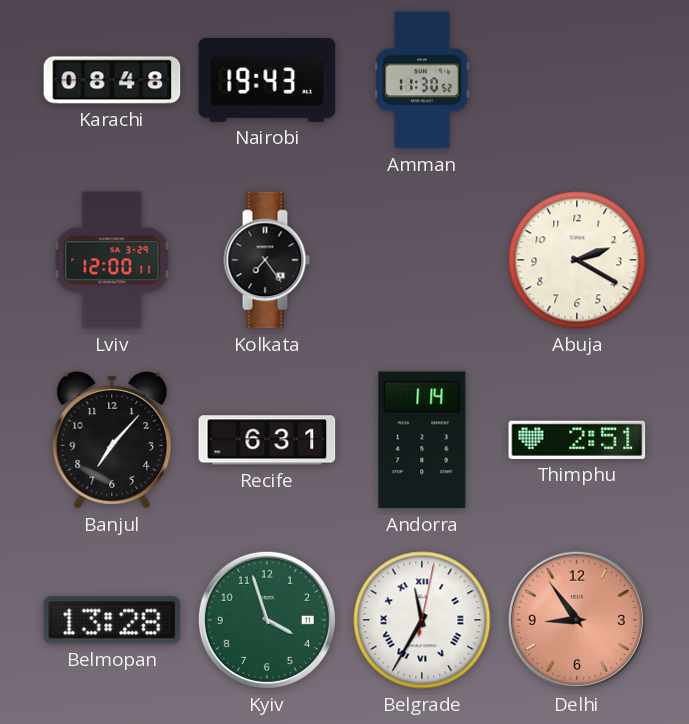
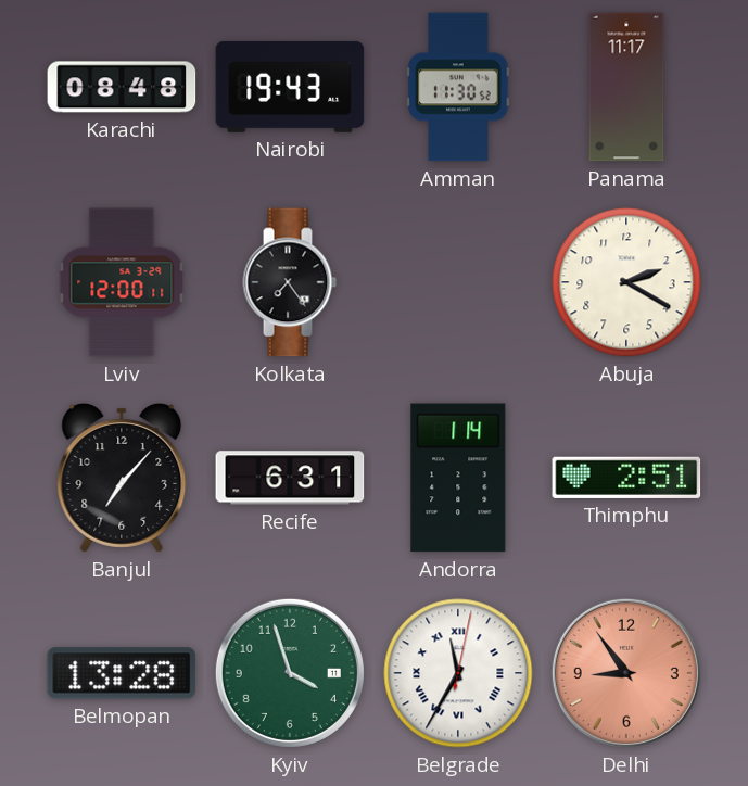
Panama: none -> 11:17
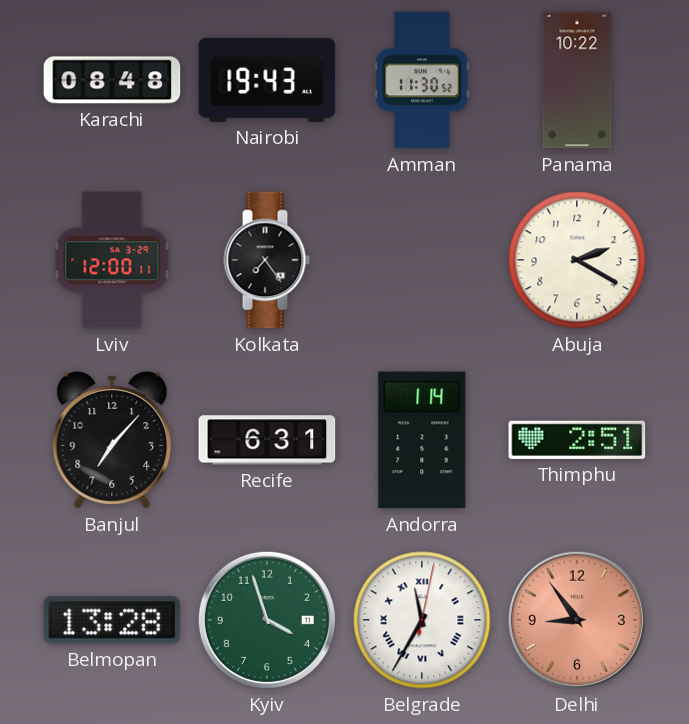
Panama: 11:17 -> 10:22
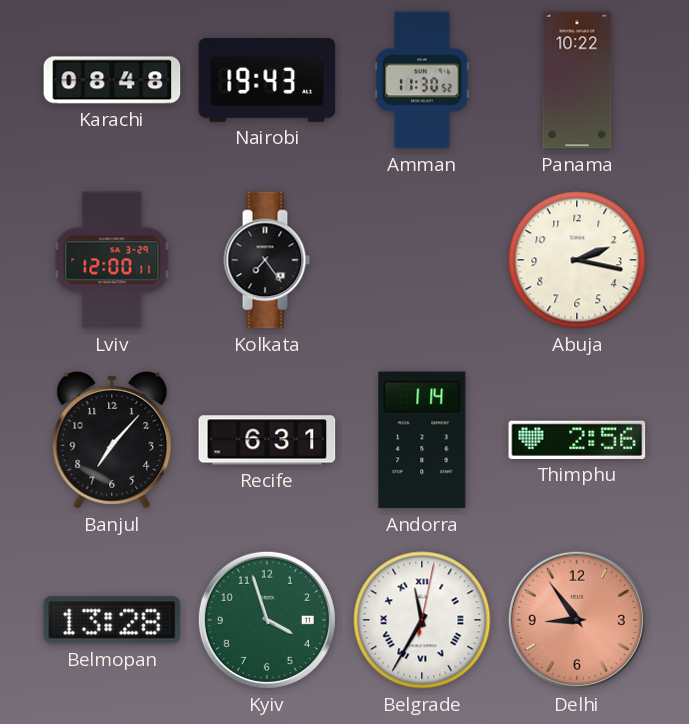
Abuja: 2:20 -> 2:17
Thimphu: 2:51 -> 2:56
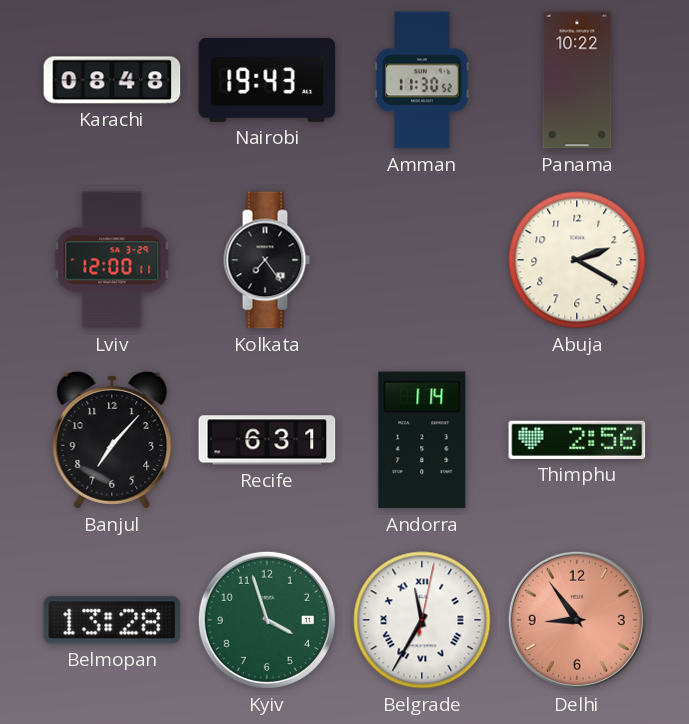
Abuja: 2:17 -> 2:20
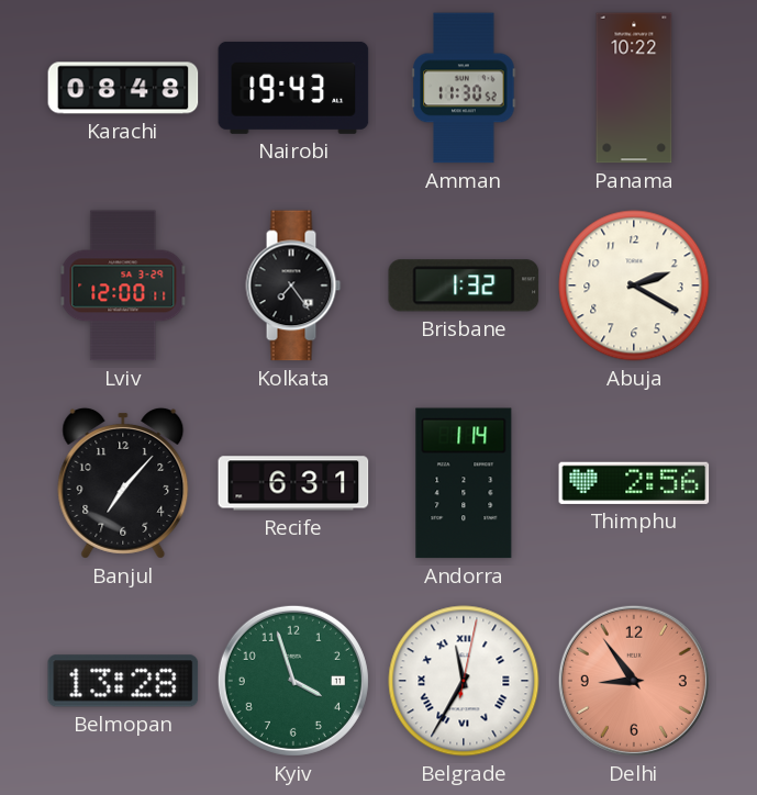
Brisbane: none -> 1:32
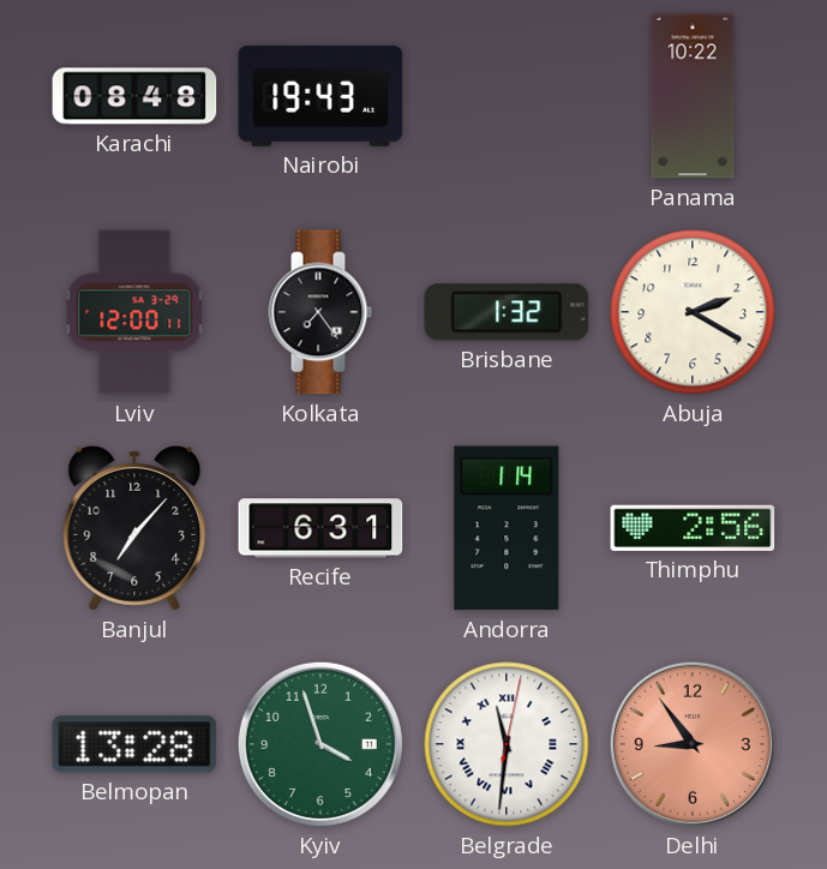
Amman: 11:30 -> none
Belgrade: 11:35 -> 11:31
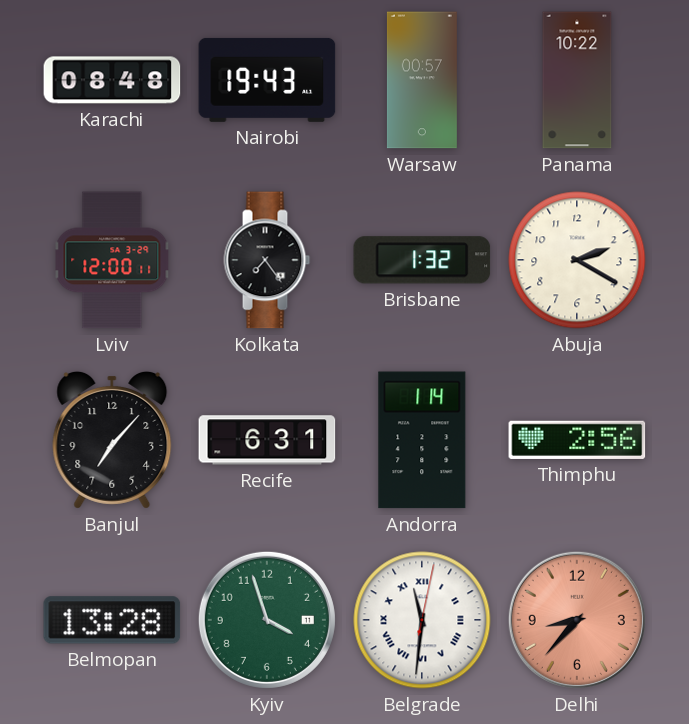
Warsaw: none -> 00:57
Delhi: 8:54 -> 8:37
